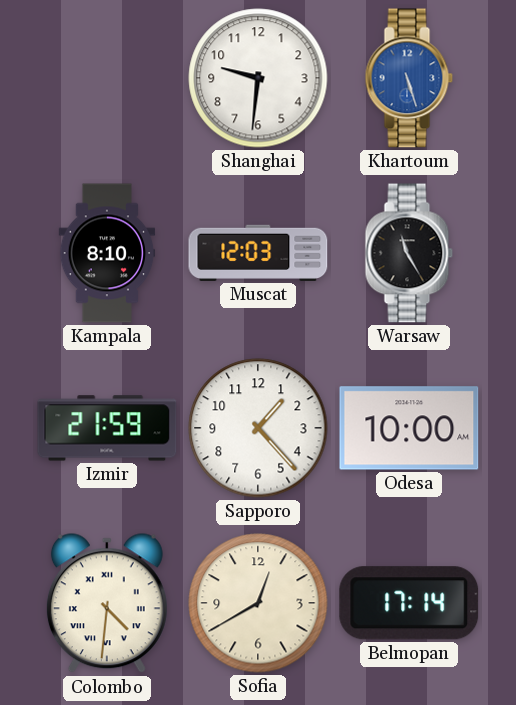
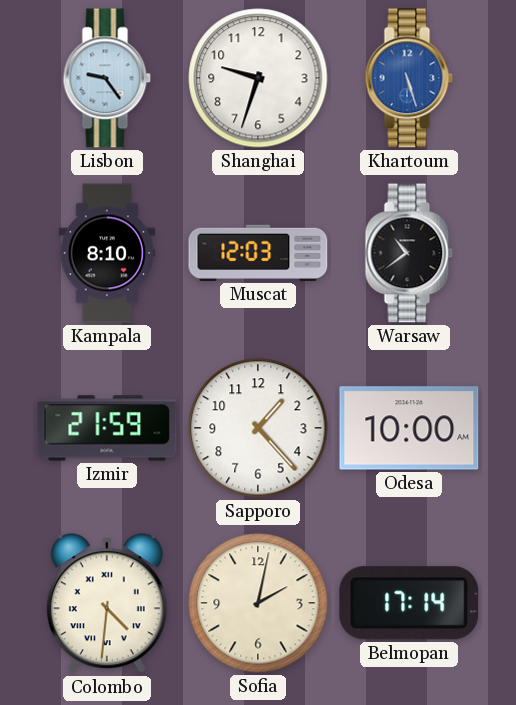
Lisbon: none -> 9:24
Shanghai: 9:31 -> 9:33
Warsaw: 11:25 -> 10:39
Sofia: 12:40 -> 2:02
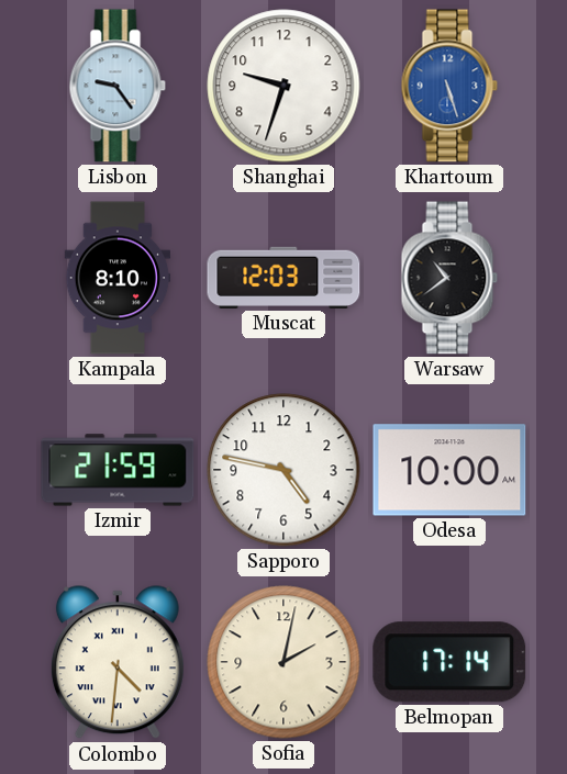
Sapporo: 1:23 -> 4:47
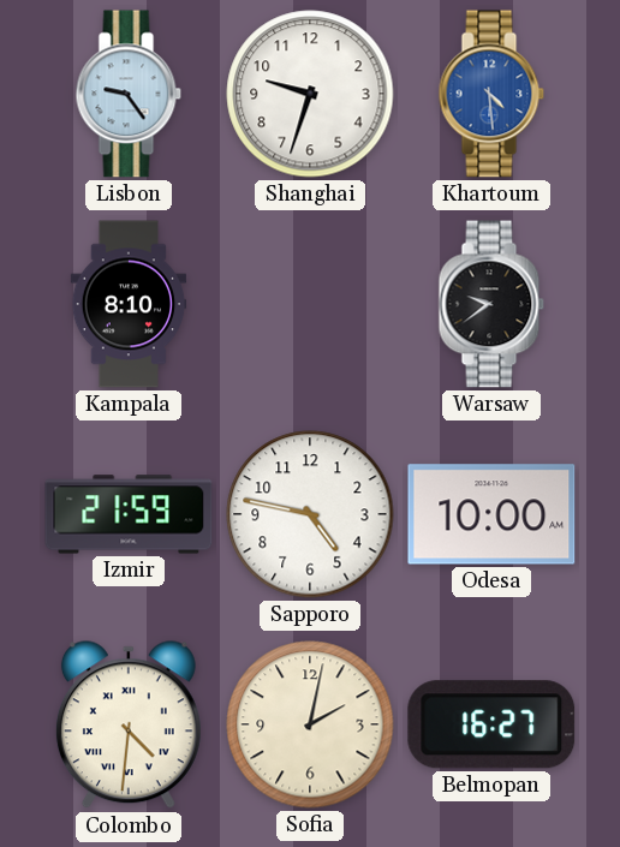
Khartoum: 5:27 -> 4:29
Muscat: 12:03 -> none
Warsaw: 10:39 -> 9:39
Belmopan: 17:14 -> 16:27
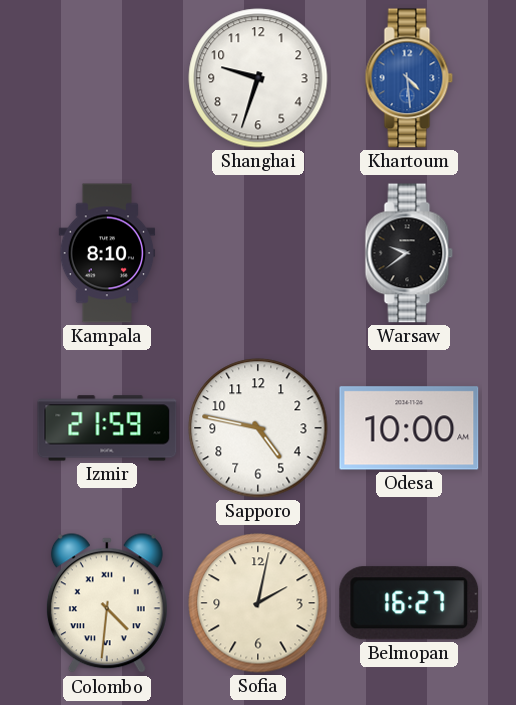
Lisbon: 9:24 -> none
